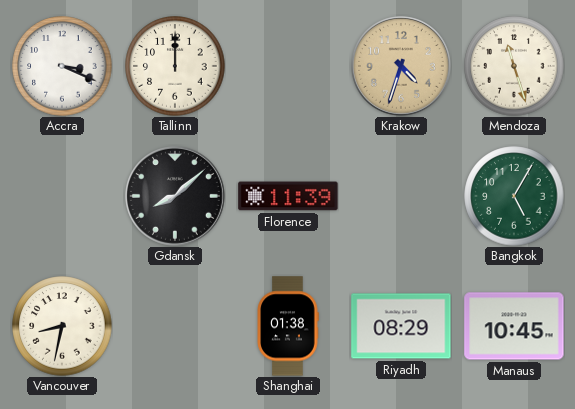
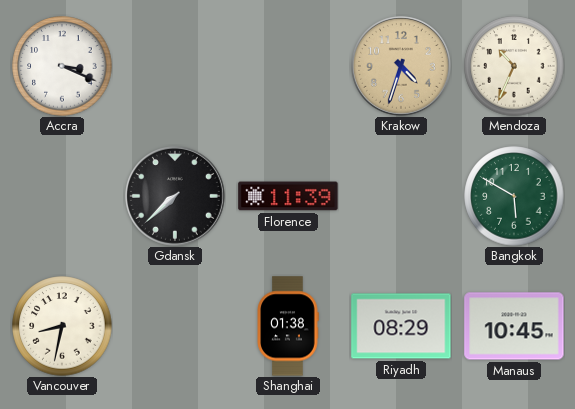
Tallinn: 12:00 -> none
Mendoza: 11:27 -> 10:34
Gdansk: 8:08 -> 7:38
Bangkok: 5:05 -> 5:50
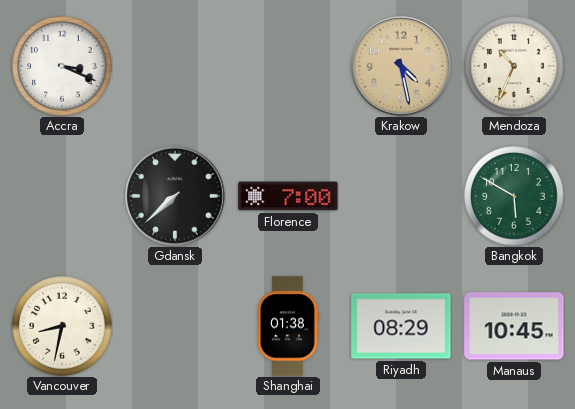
Krakow: 4:33 -> 4:28
Florence: 11:39 -> 7:00
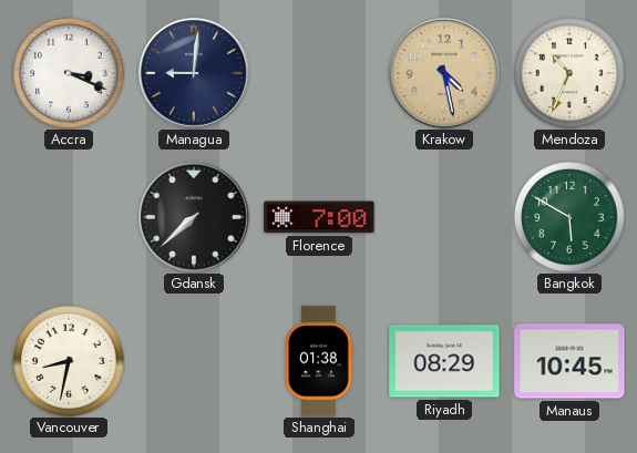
Managua: none -> 9:01
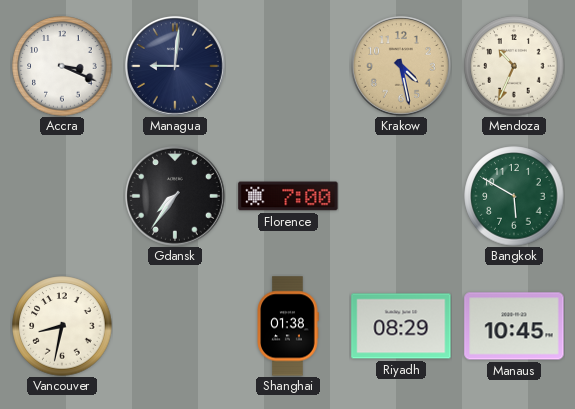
Gdansk: 7:38 -> 7:36
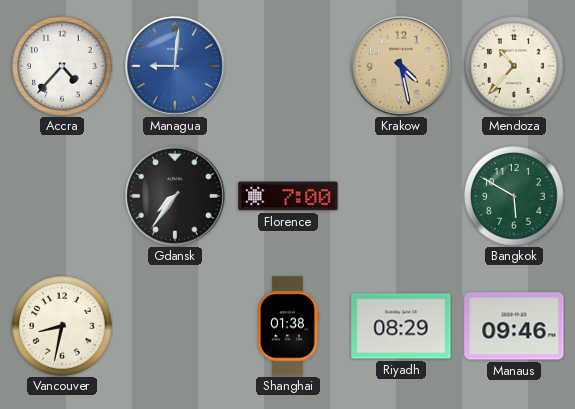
Accra: 3:19 -> 4:37
Managua dial: navy -> blue
Mendoza: 10:34 -> 10:37
Manaus: 10:45 -> 09:46
